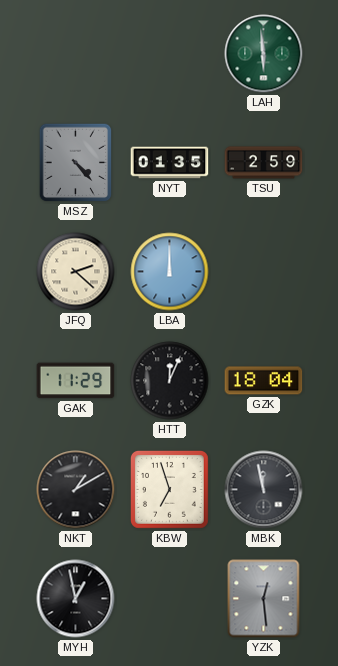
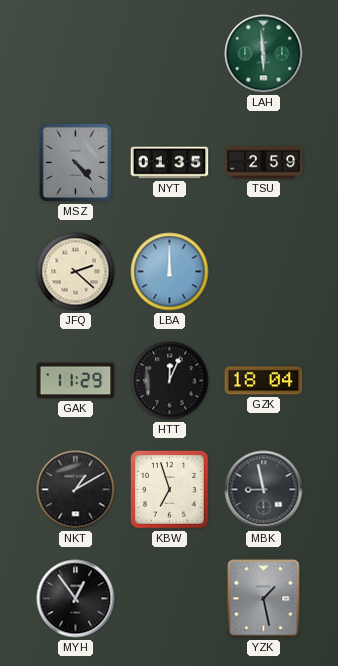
MBK: 11:58 -> 8:58
MYH: 12:58 -> 12:54
YZK: 12:29 -> 1:28
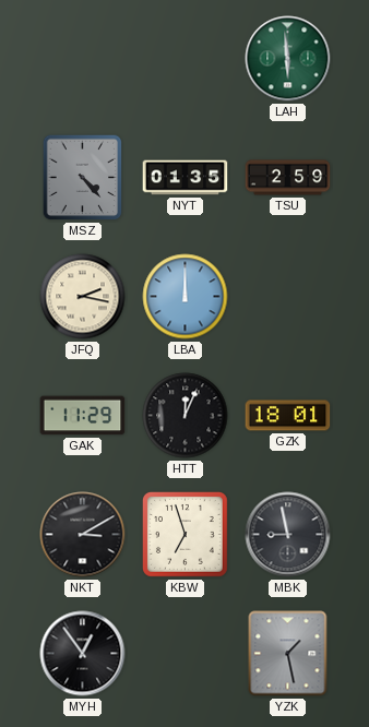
JFQ: 2:22 -> 2:17
GZK: 18:04 -> 18:01
NKT: 1:10 -> 3:10
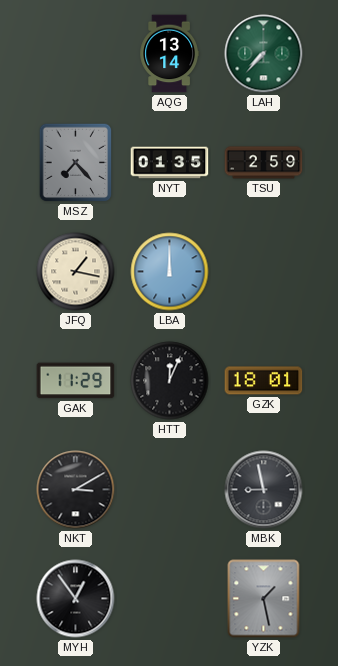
AQG: none -> 13:14
LAH: 5:59 -> 7:37
MSZ: 4:23 -> 7:23
JFQ: 2:17 -> 1:17
KBW: 6:57 -> none
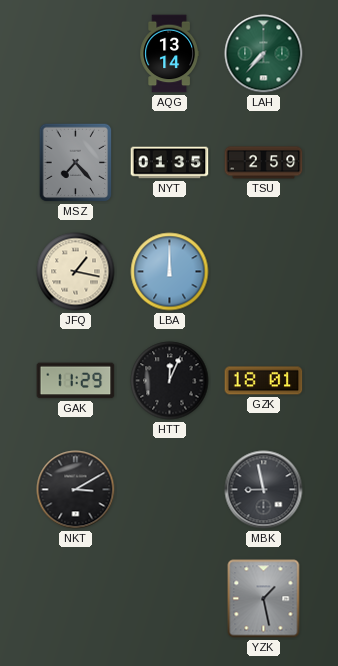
MYH: 12:54 -> none
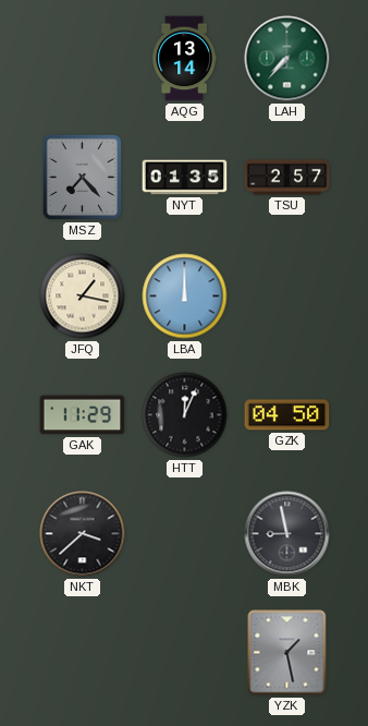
TSU: 2:59 -> 2:57
GZK: 18:01 -> 04:50
NKT: 3:10 -> 3:38
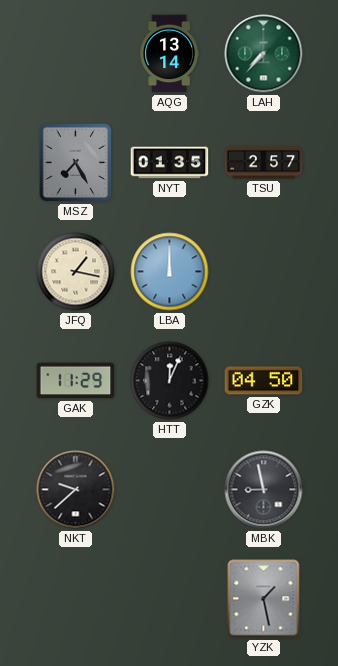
MSZ: 7:23 -> 7:25
NKT: 3:38 -> 9:38
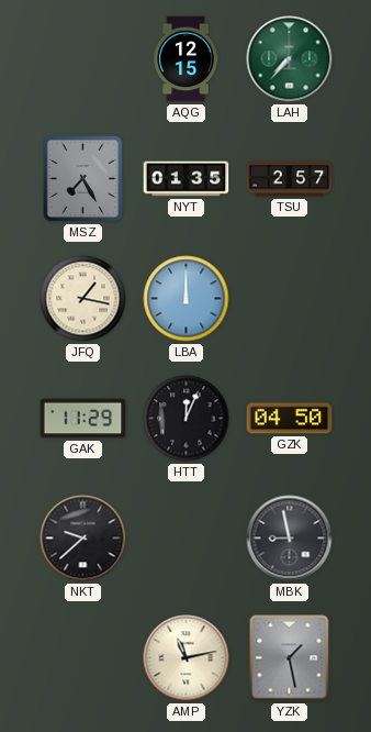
AQG: 13:14 -> 12:15
AMP: none -> 11:13
